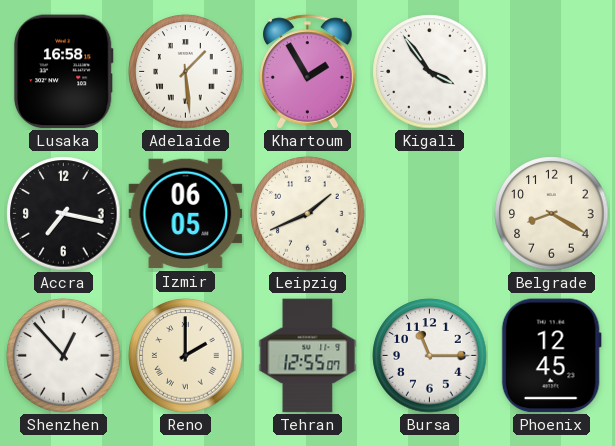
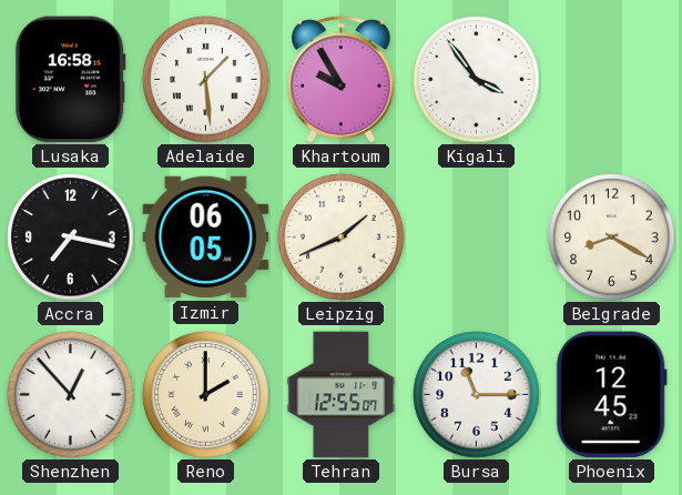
Khartoum: 1:55 -> 9:55
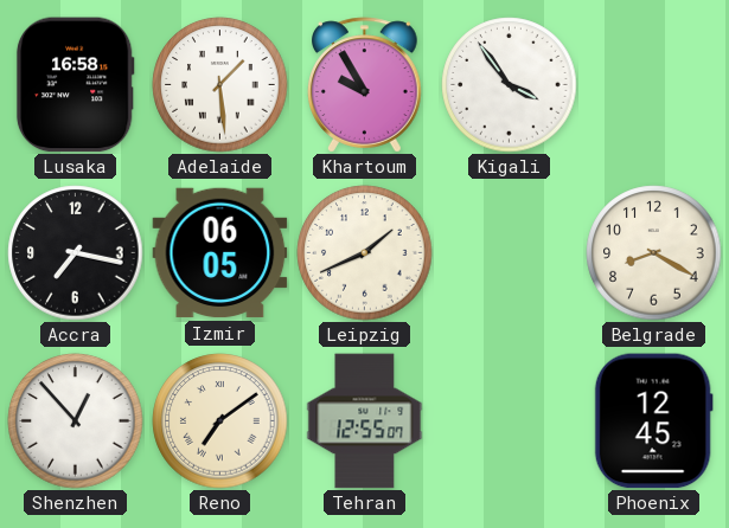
Reno: 2:00 -> 7:09
Bursa: 11:15 -> none
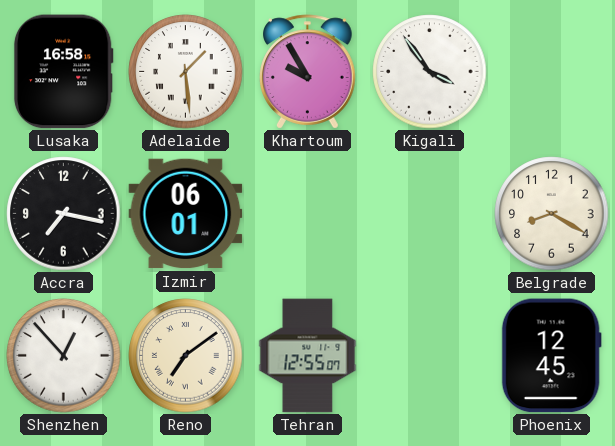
Izmir: 06:05 -> 06:01
Leipzig: 1:41 -> none
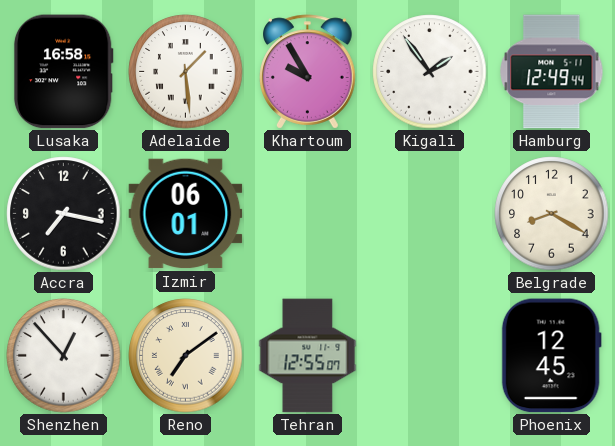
Kigali: 3:54 -> 1:54
Hamburg: none -> 12:49
